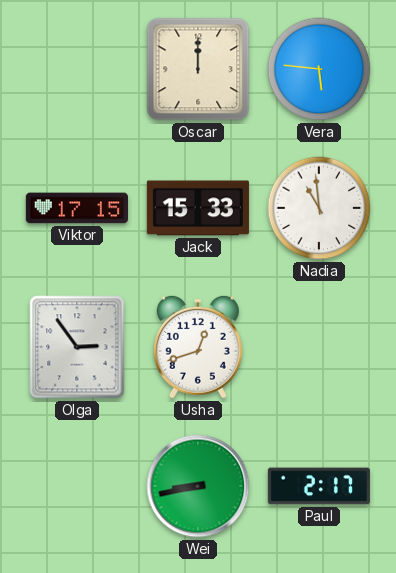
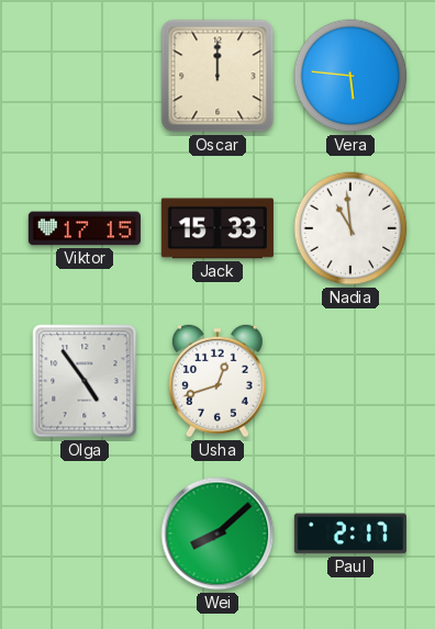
Olga: 2:54 -> 4:54
Wei: 8:43 -> 8:08
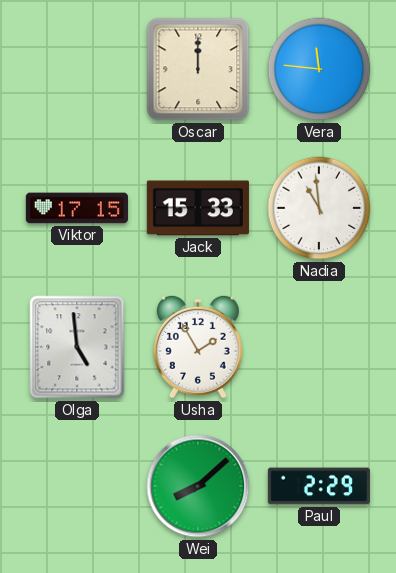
Vera: 5:46 -> 11:46
Olga: 4:54 -> 4:59
Usha: 12:42 -> 1:55
Paul: 2:17 -> 2:29
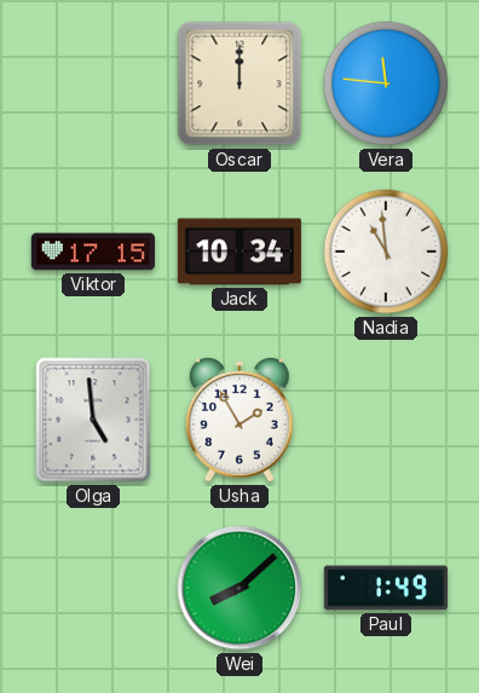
Jack: 15:33 -> 10:34
Paul: 2:29 -> 1:49
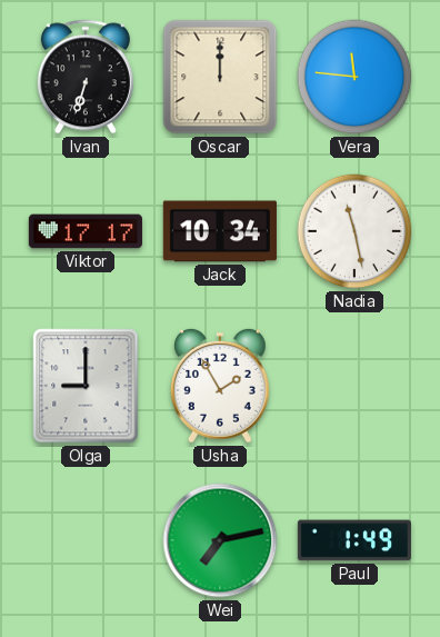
Ivan: none -> 6:33
Viktor: 17:15 -> 17:17
Nadia: 10:59 -> 11:28
Olga: 4:59 -> 9:00
Wei: 8:08 -> 7:13
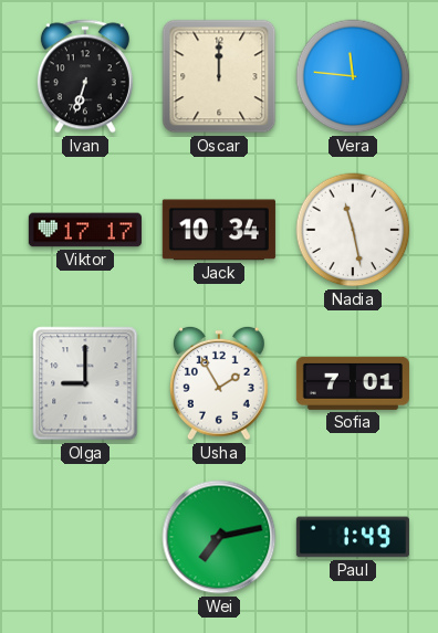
Sofia: none -> 7:01
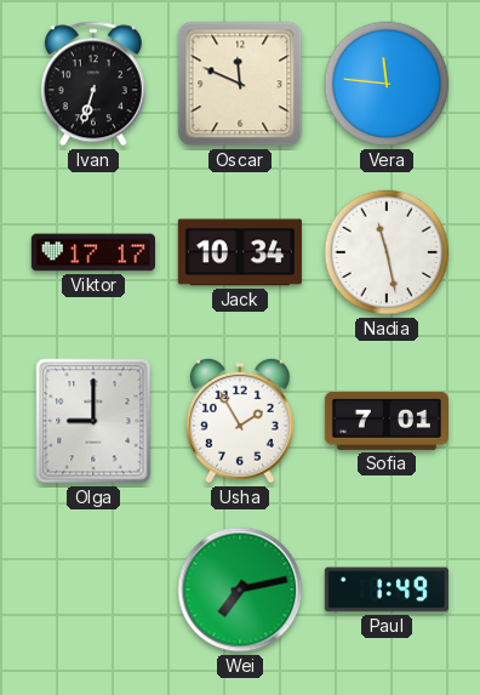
Oscar: 12:00 -> 11:49
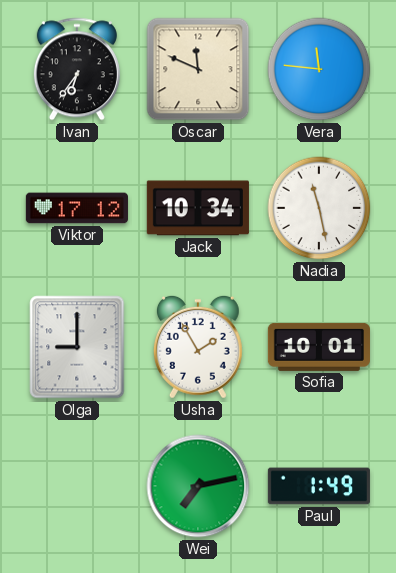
Ivan: 6:33 -> 6:36
Viktor: 17:17 -> 17:12
Sofia: 7:01 -> 10:01
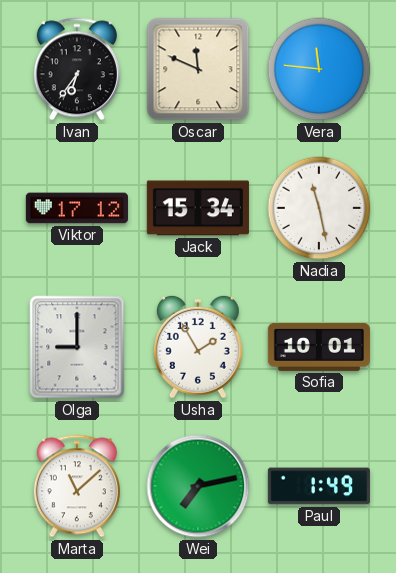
Jack: 10:34 -> 15:34
Marta: none -> 11:08
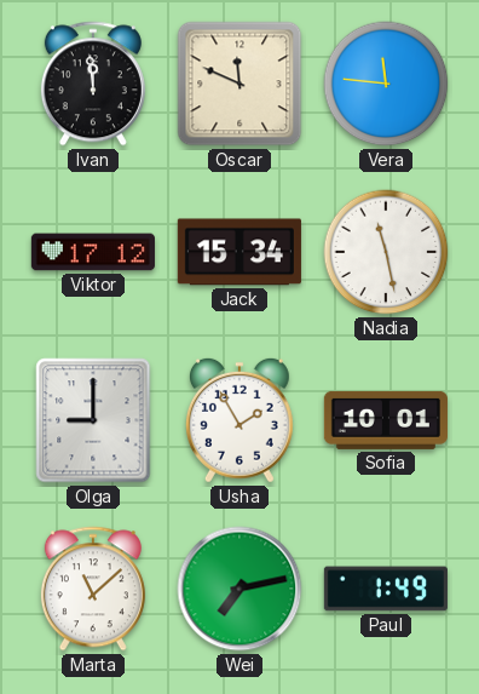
Ivan: 6:36 -> 11:59
